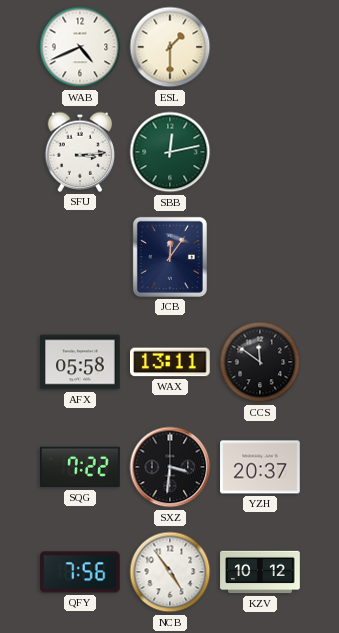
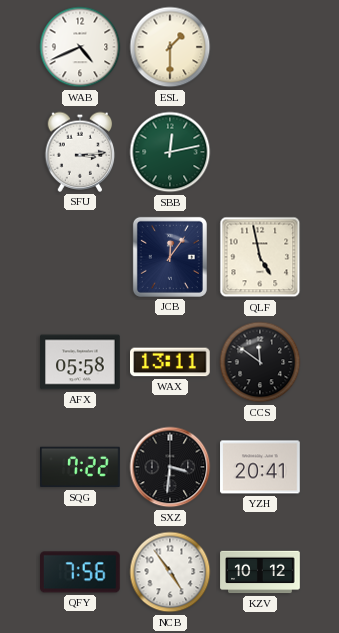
QLF: none -> 4:58
YZH: 20:37 -> 20:41
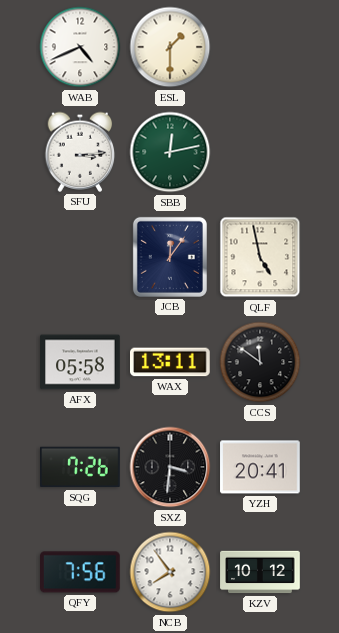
SQG: 7:22 -> 7:26
NCB: 4:54 -> 7:54
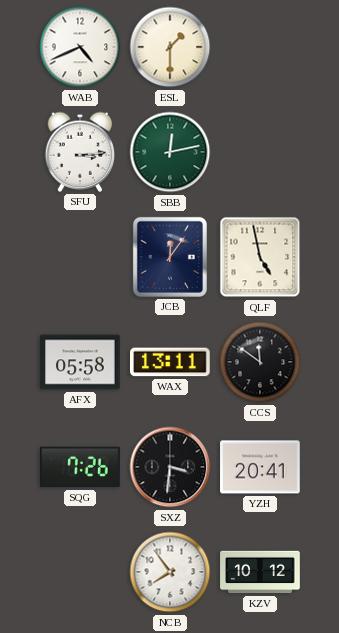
QFY: 7:56 -> none
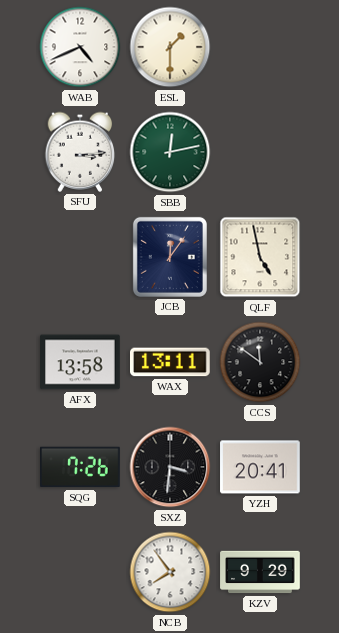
AFX: 05:58 -> 13:58
KZV: 10:12 -> 9:29
